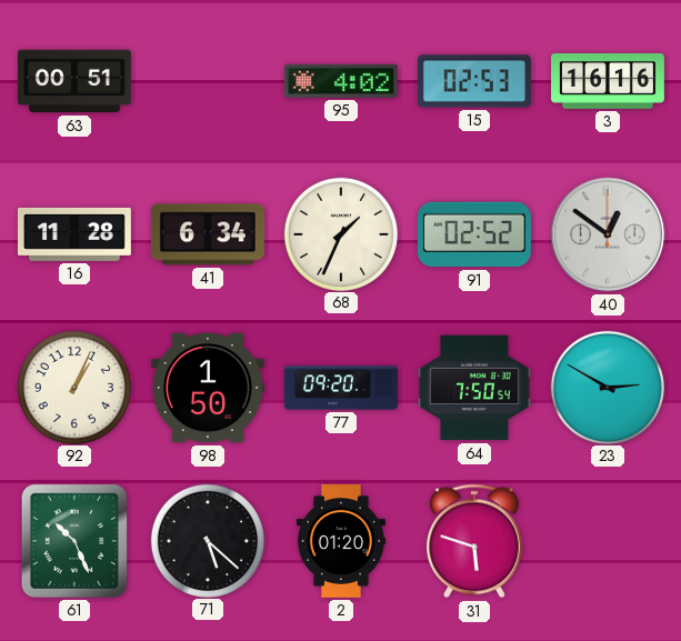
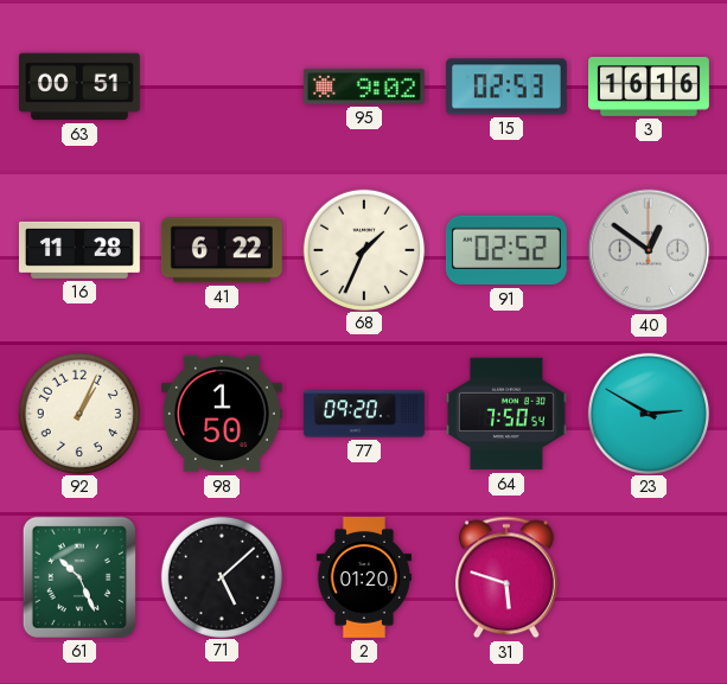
95: 4:02 -> 9:02
41: 6:34 -> 6:22
71: 5:22 -> 5:08
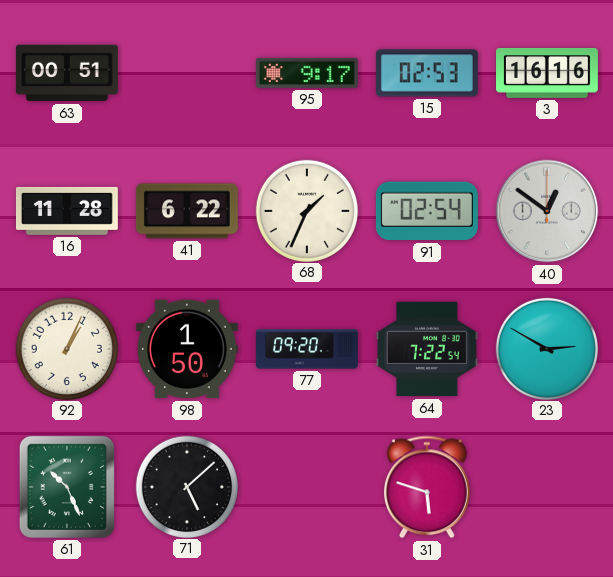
95: 9:02 -> 9:17
91: 02:52 -> 02:54
64: 7:50 -> 7:22
2: 01:20 -> none
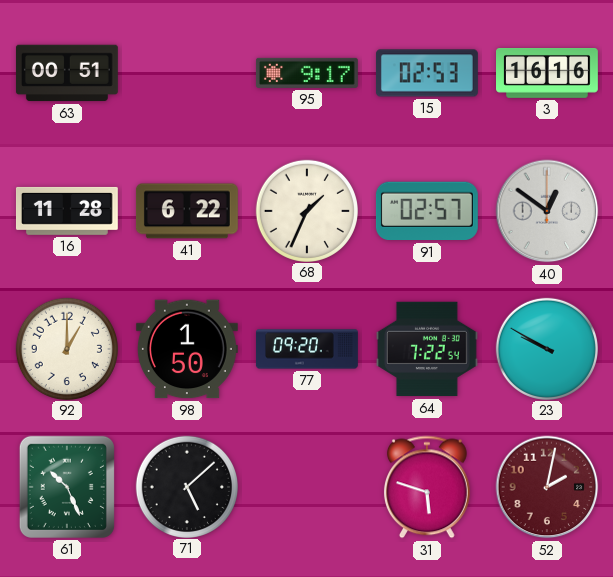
91: 02:54 -> 02:57
92: 1:04 -> 1:00
23: 2:50 -> 9:50
52: none -> 2:02
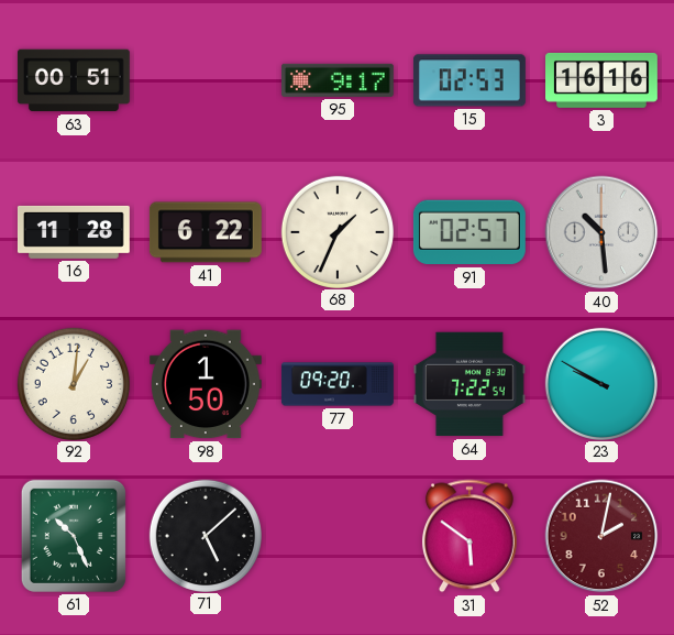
40: 12:51 -> 10:29
92: 1:00 -> 1:01
31: 5:48 -> 5:51
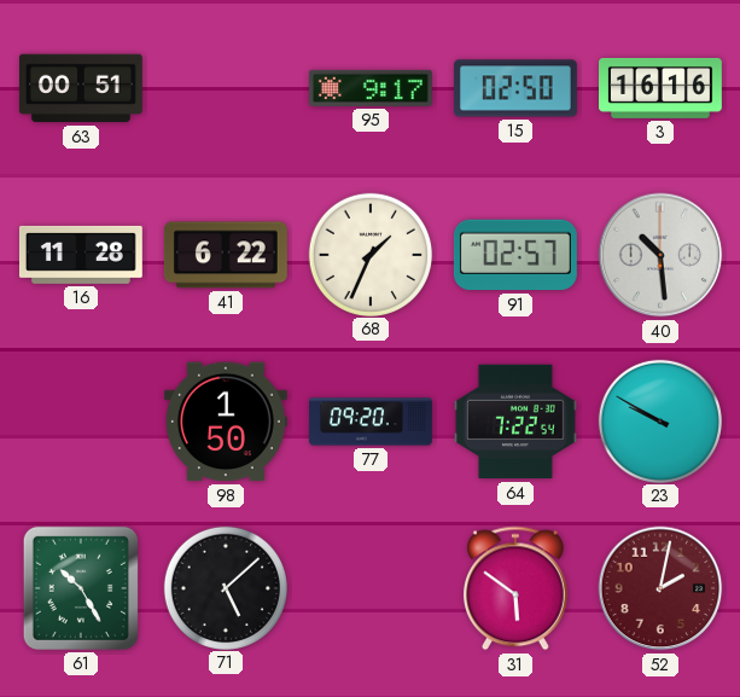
15: 02:53 -> 02:50
92: 1:01 -> none
61: 10:26 -> 10:25
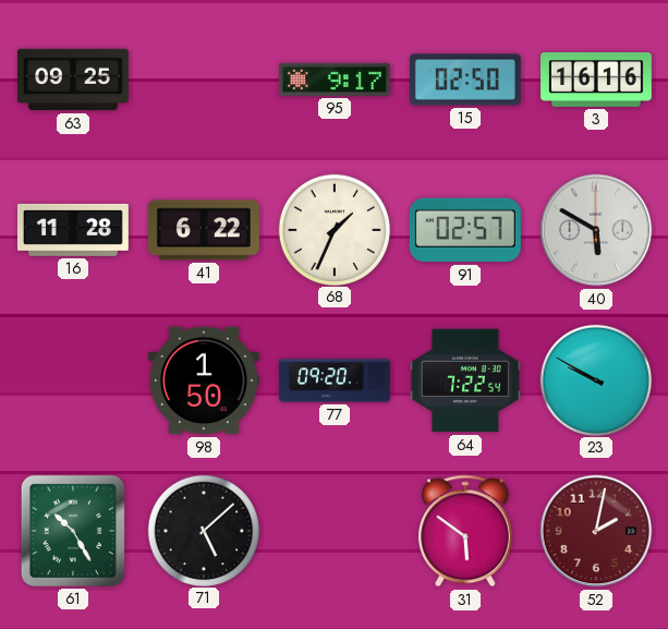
63: 00:51 -> 09:25
40: 10:29 -> 5:50
